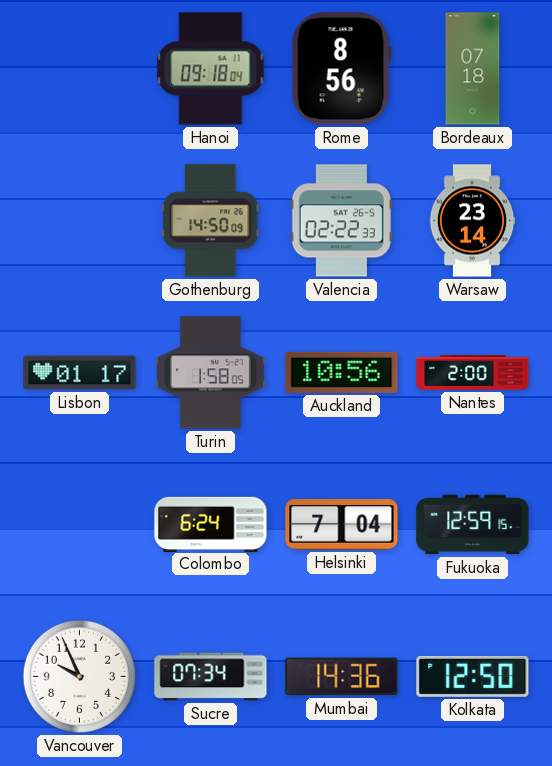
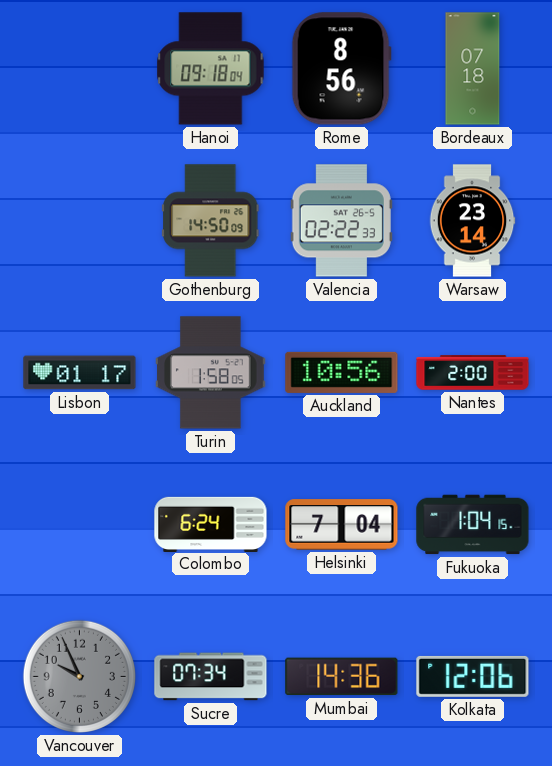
Fukuoka: 12:59 -> 1:04
Vancouver dial: white -> grey
Kolkata: 12:50 -> 12:06
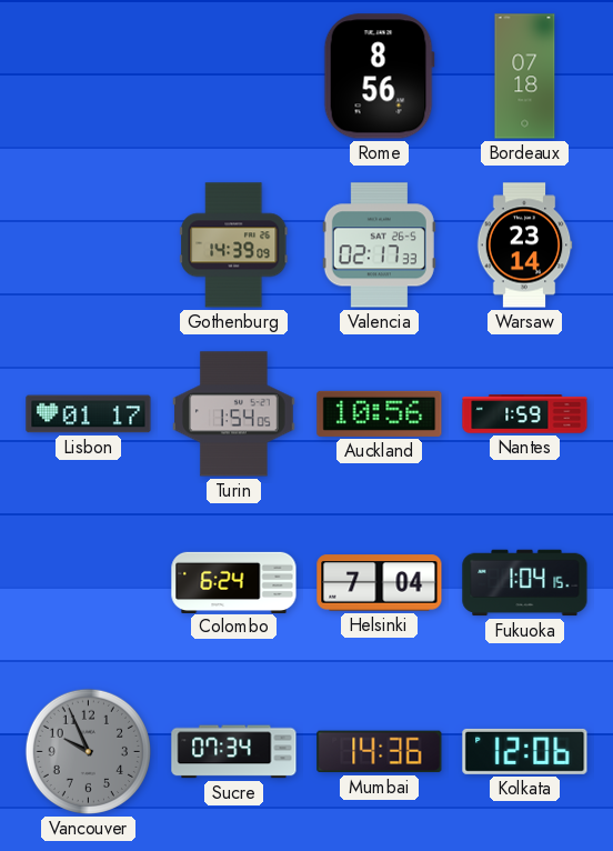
Hanoi: 09:18 -> none
Gothenburg: 14:50 -> 14:39
Valencia: 02:22 -> 02:17
Turin: 1:58 -> 1:54
Nantes: 2:00 -> 1:59
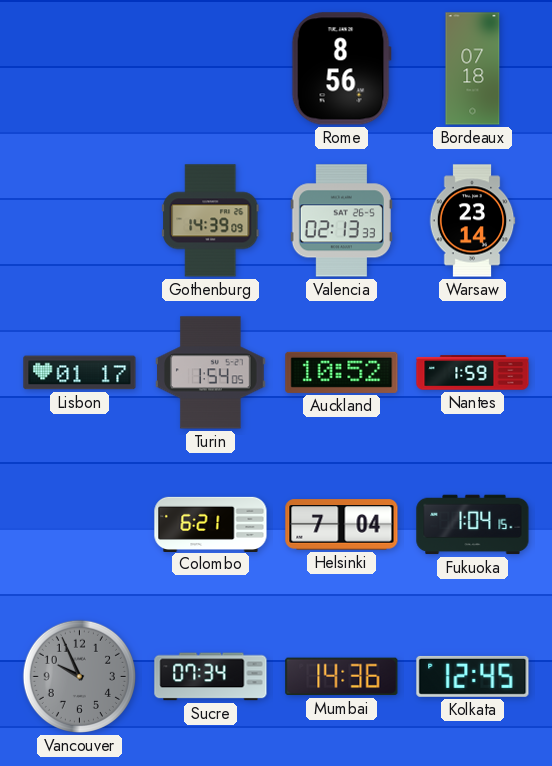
Valencia: 02:17 -> 02:13
Auckland: 10:56 -> 10:52
Colombo: 6:24 -> 6:21
Kolkata: 12:06 -> 12:45
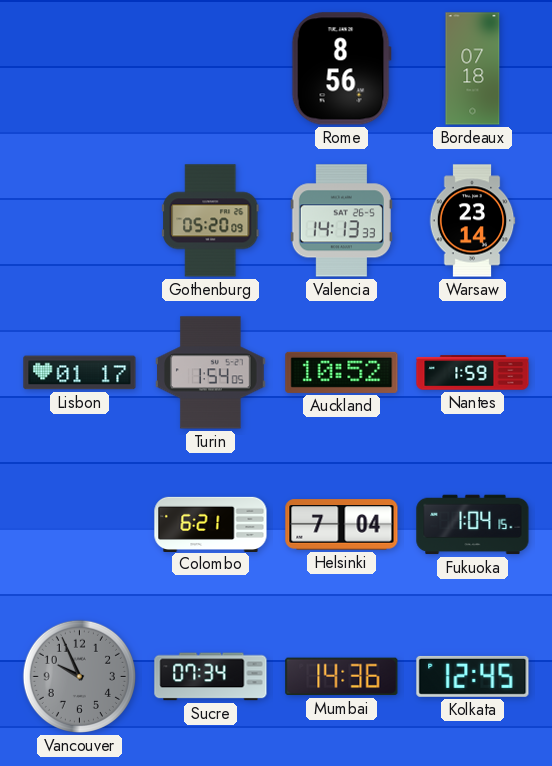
Gothenburg: 14:39 -> 05:20
Valencia: 02:13 -> 14:13
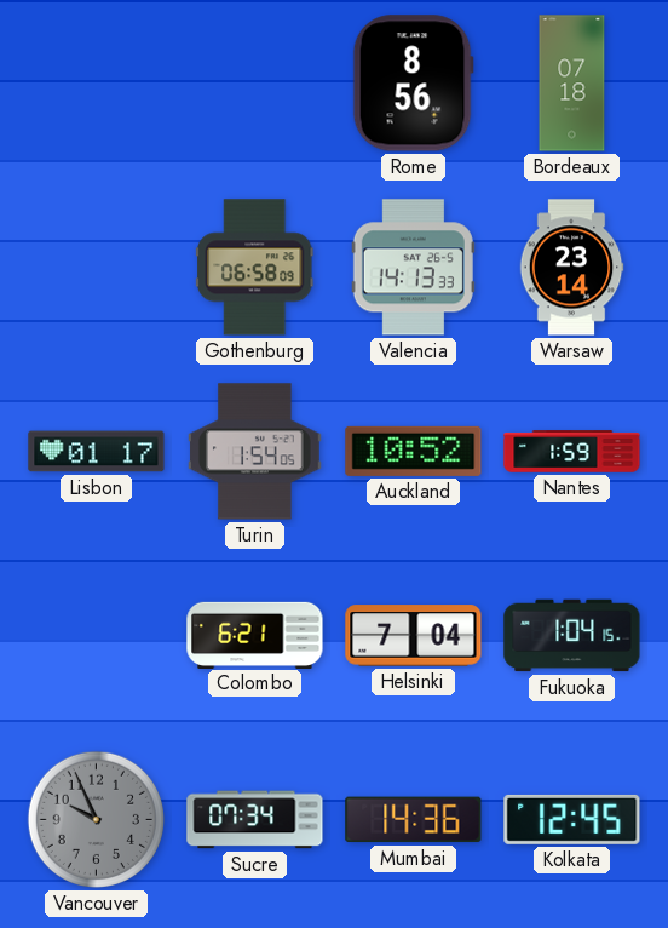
Gothenburg: 05:20 -> 06:58
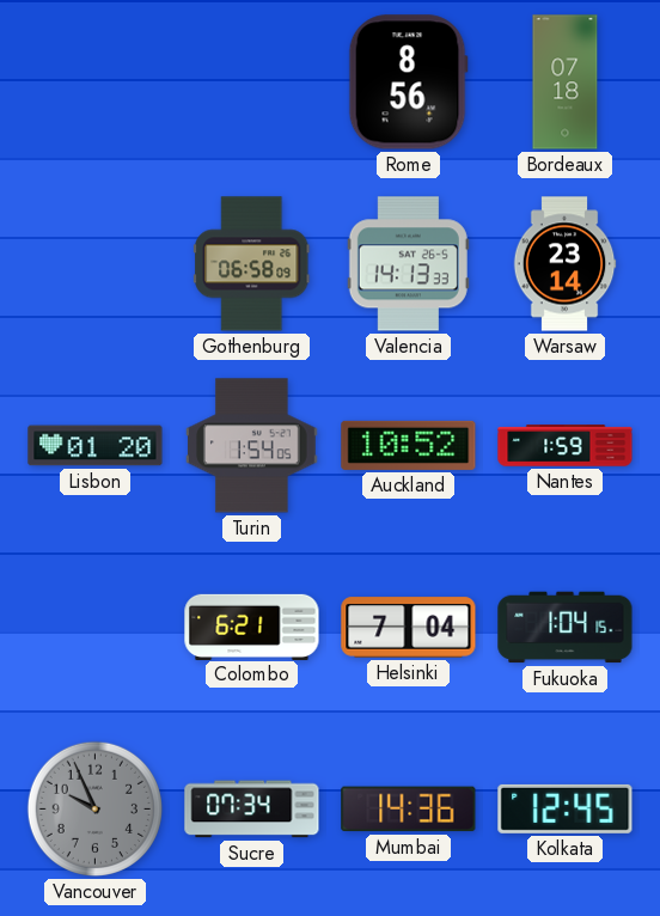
Lisbon: 01:17 -> 01:20
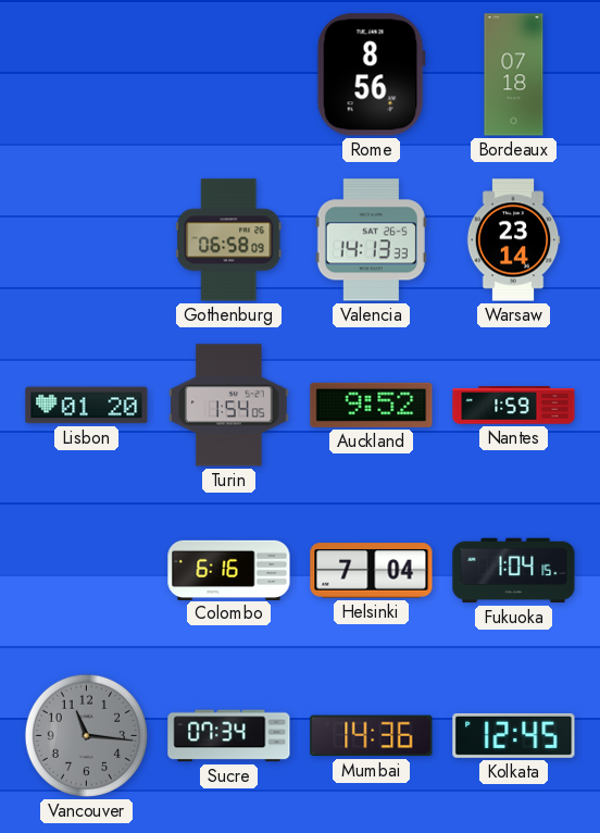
Auckland: 10:52 -> 9:52
Colombo: 6:21 -> 6:16
Vancouver: 9:56 -> 11:16
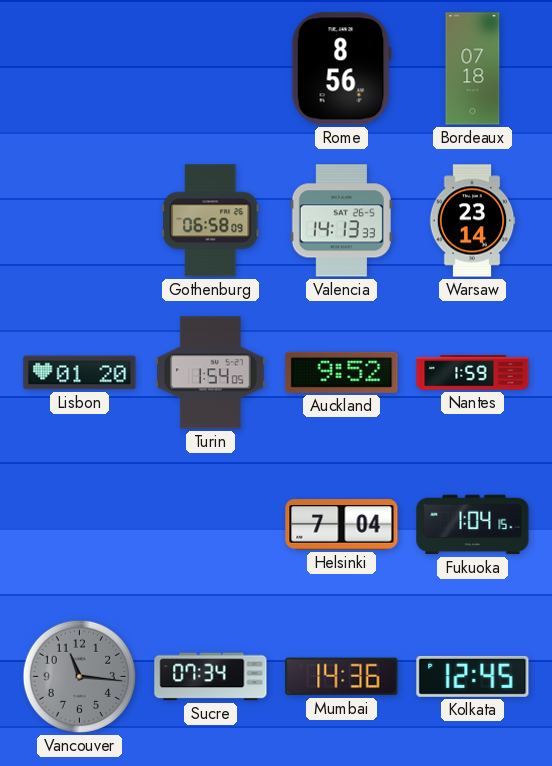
Colombo: 6:16 -> none
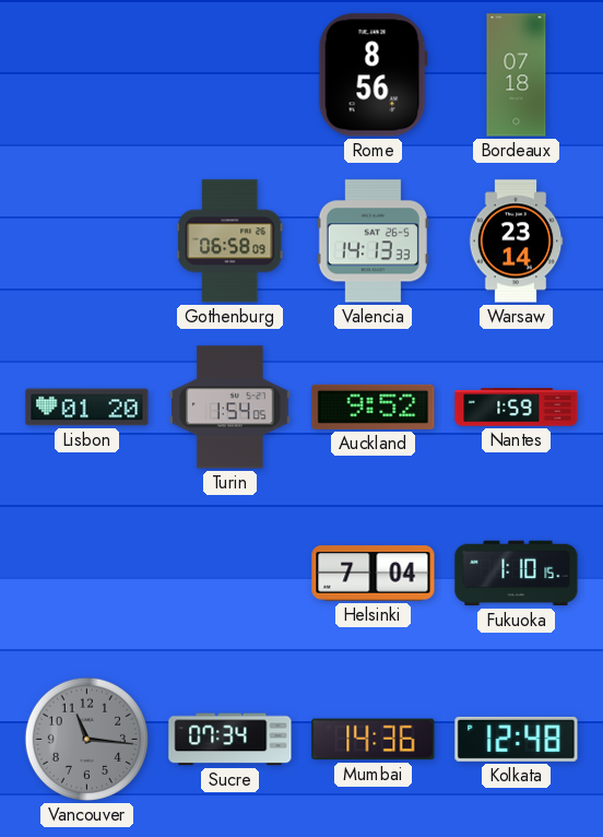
Fukuoka: 1:04 -> 1:10
Kolkata: 12:45 -> 12:48
